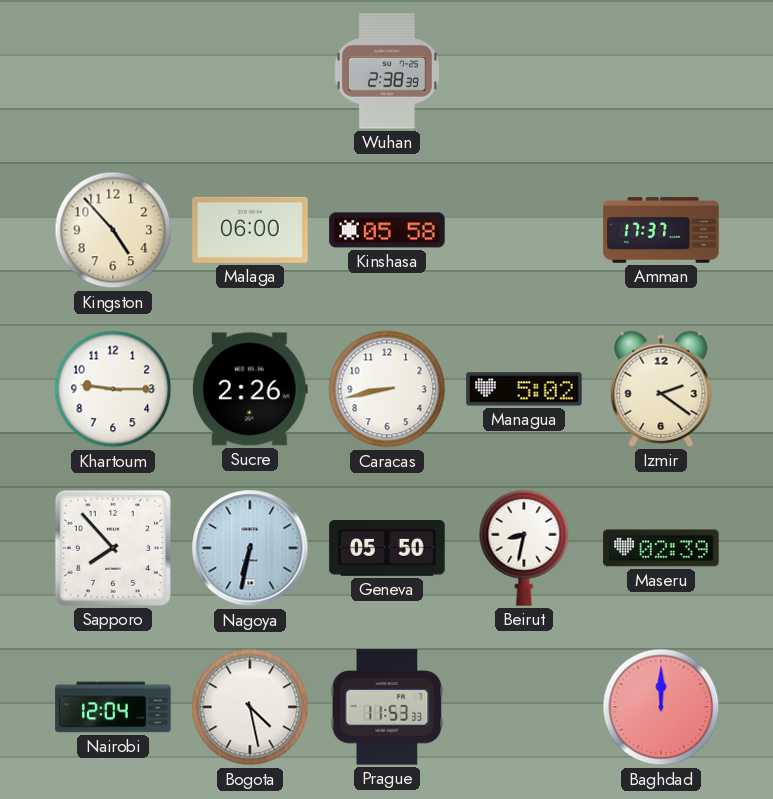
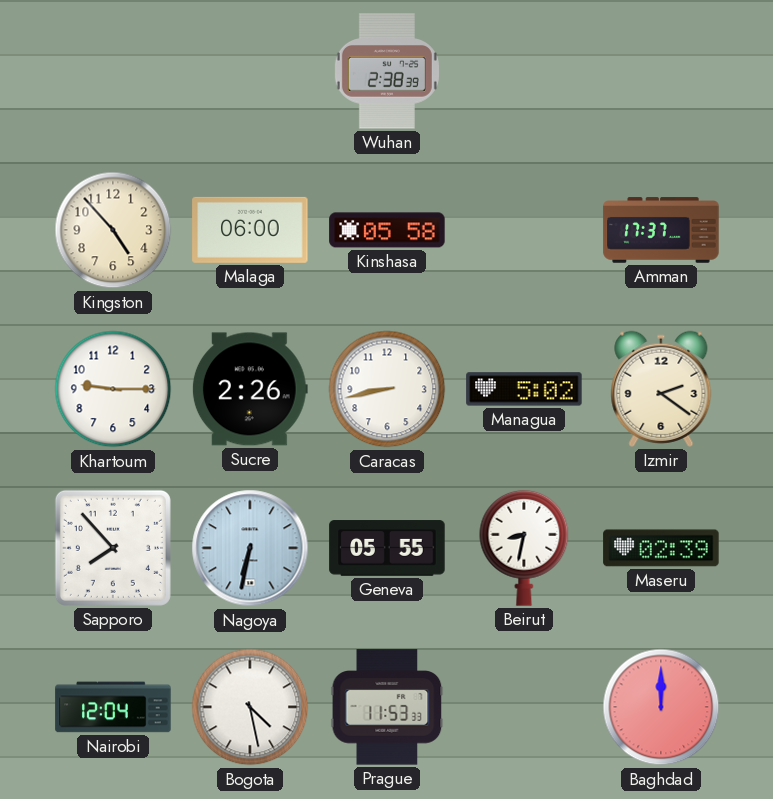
Geneva: 05:50 -> 05:55
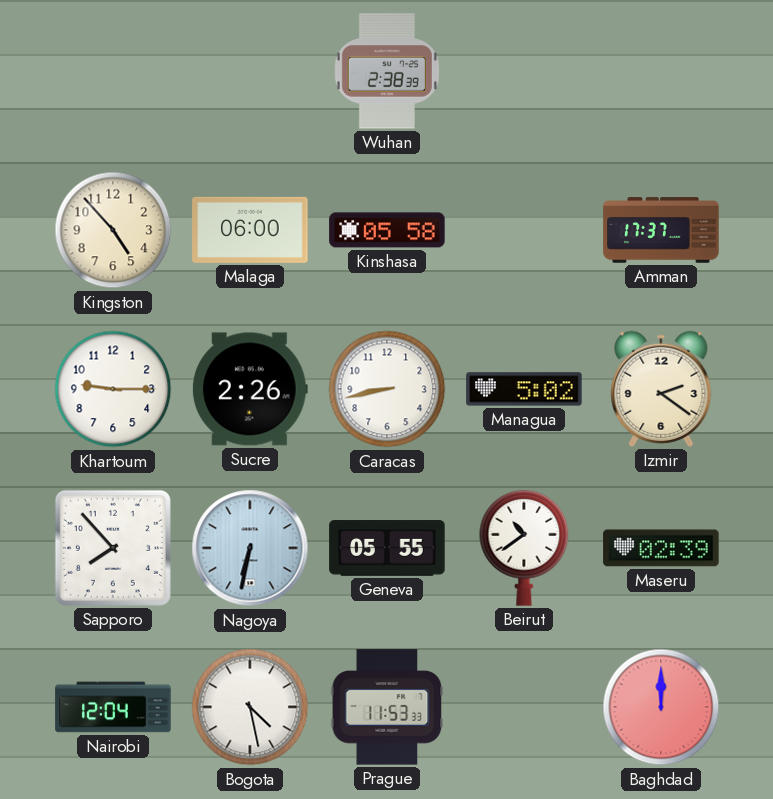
Beirut: 8:32 -> 10:39
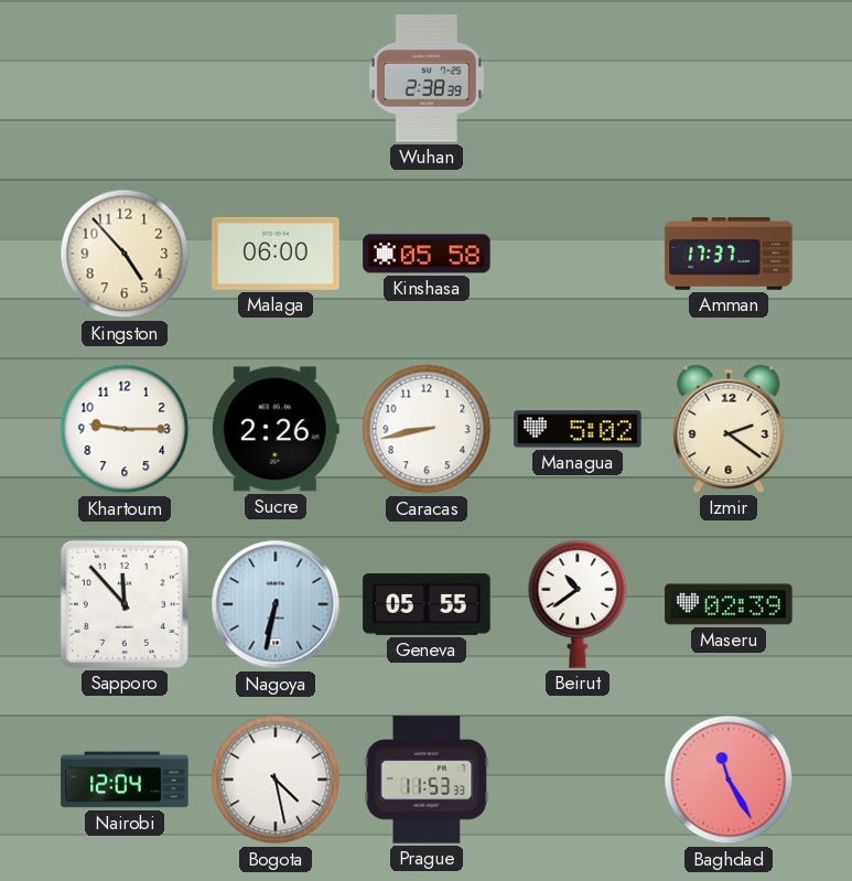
Sapporo: 7:53 -> 11:53
Baghdad: 12:00 -> 11:25
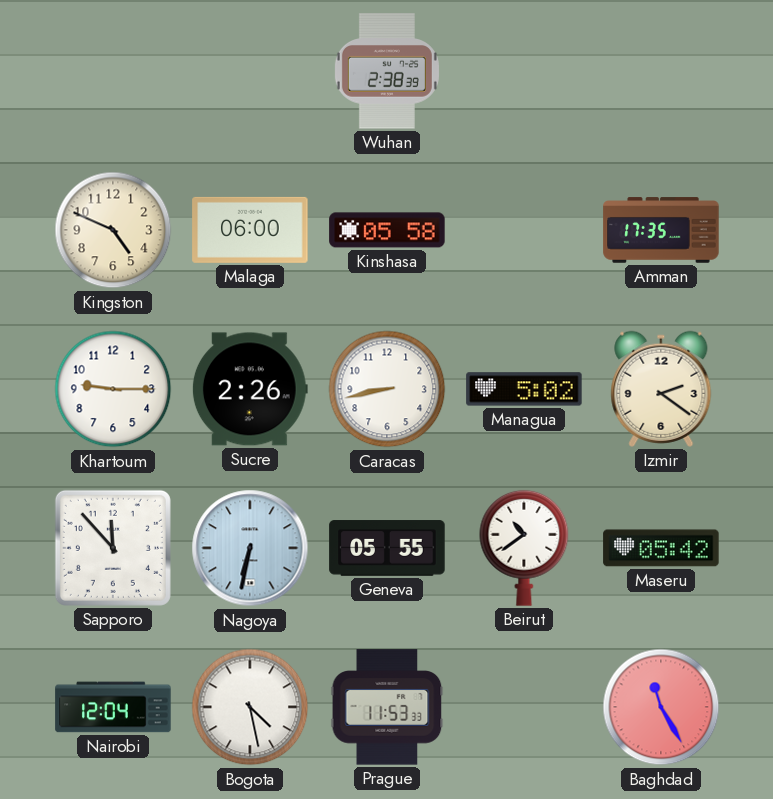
Kingston: 4:53 -> 4:49
Amman: 17:37 -> 17:35
Maseru: 02:39 -> 05:42
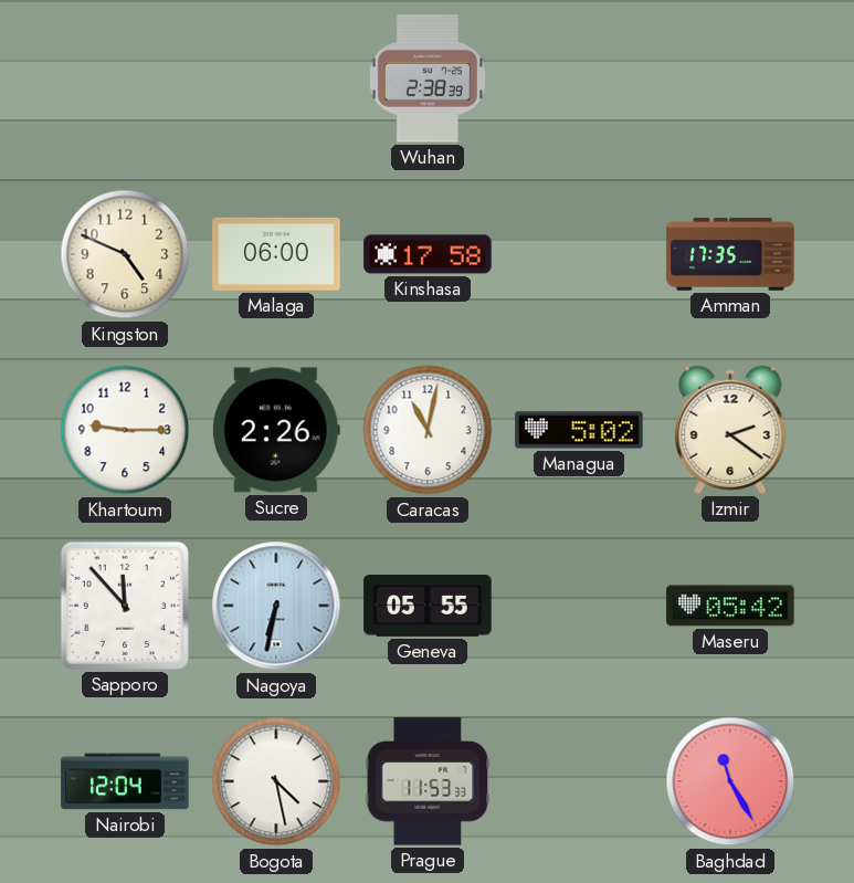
Kinshasa: 05:58 -> 17:58
Caracas: 8:43 -> 11:02
Beirut: 10:39 -> none
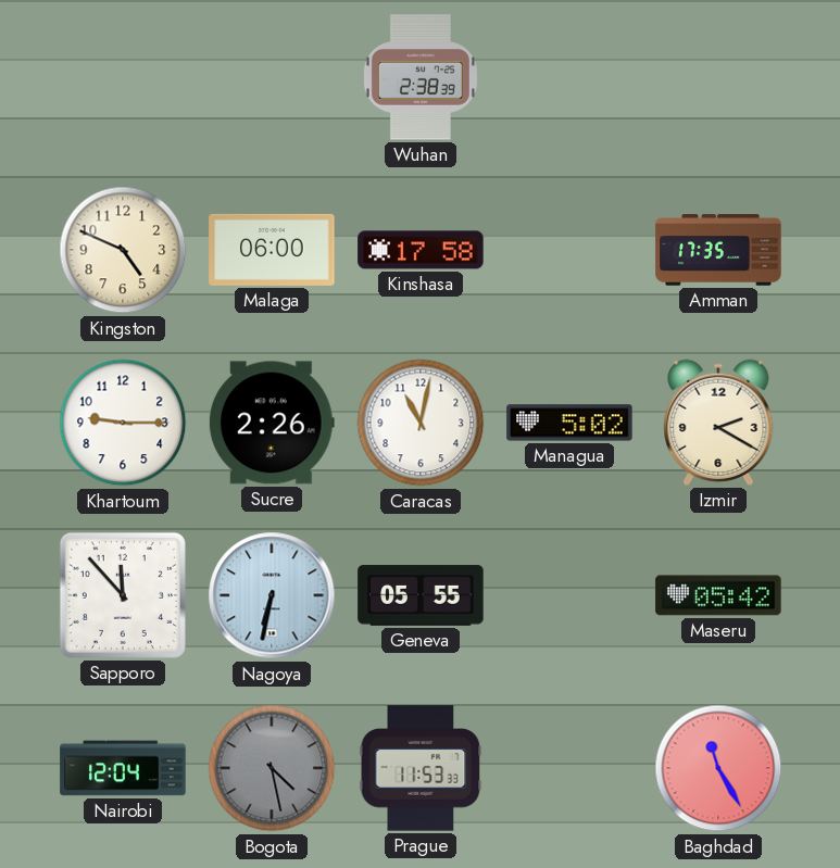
Izmir: 2:21 -> 2:20
Bogota dial: white -> grey
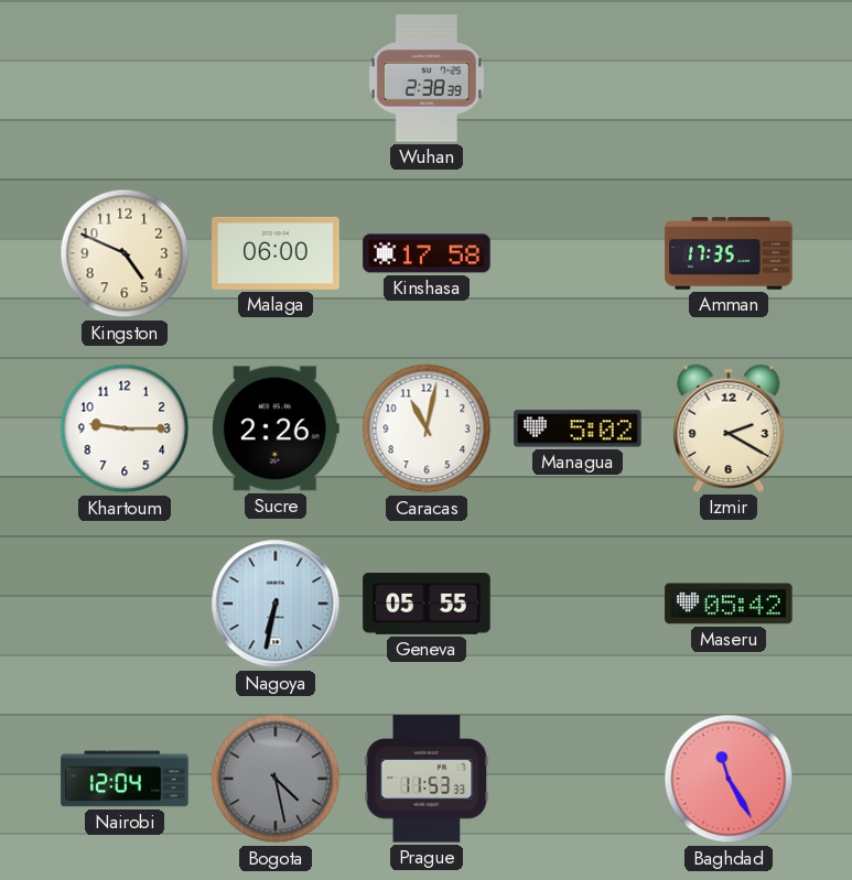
Sapporo: 11:53 -> none
